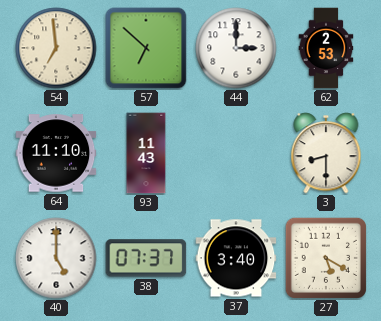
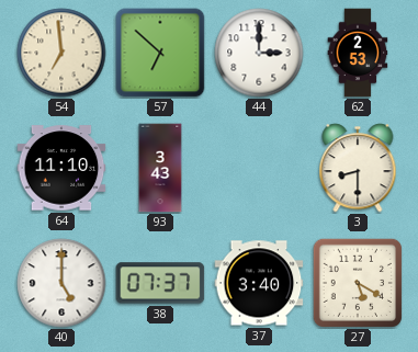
93: 11:43 -> 3:43
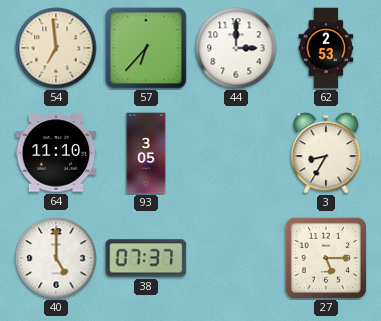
57: 6:52 -> 6:37
93: 3:43 -> 3:05
3: 8:30 -> 8:35
37: 3:40 -> none
27: 5:20 -> 5:15
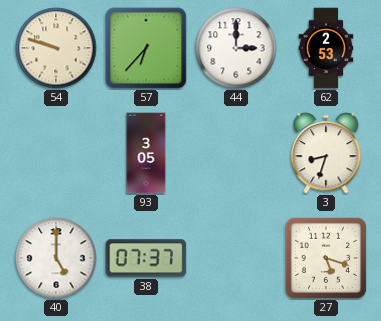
54: 6:59 -> 9:48
64: 11:10 -> none
3: 8:35 -> 8:33
27: 5:15 -> 5:18
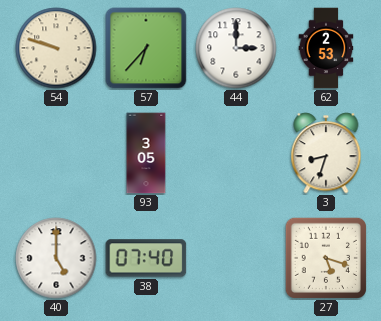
38: 07:37 -> 07:40
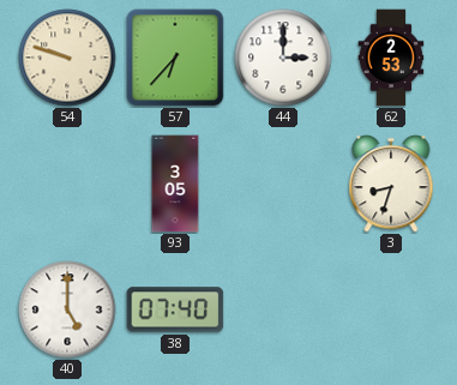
27: 5:18 -> none
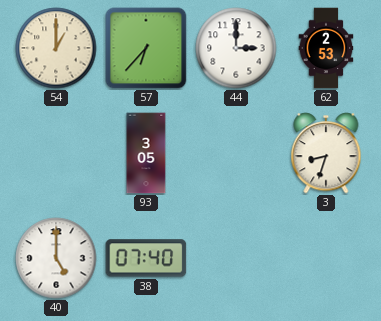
54: 9:48 -> 1:00
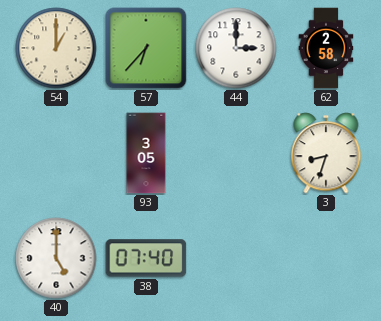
62: 2:53 -> 2:58
